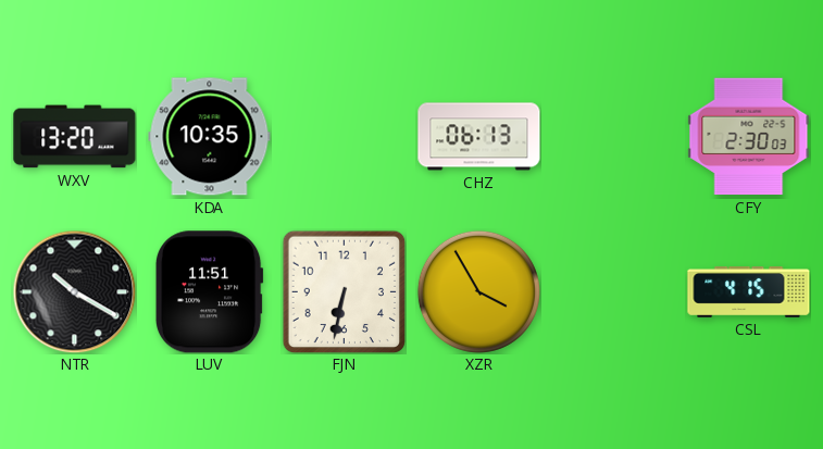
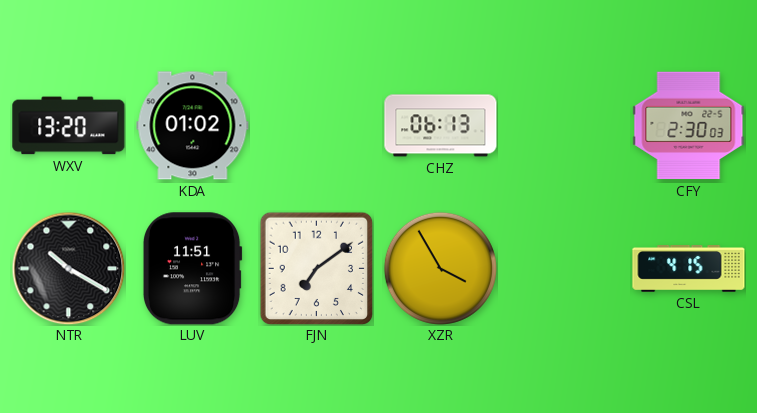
KDA: 10:35 -> 01:02
FJN: 6:32 -> 7:09
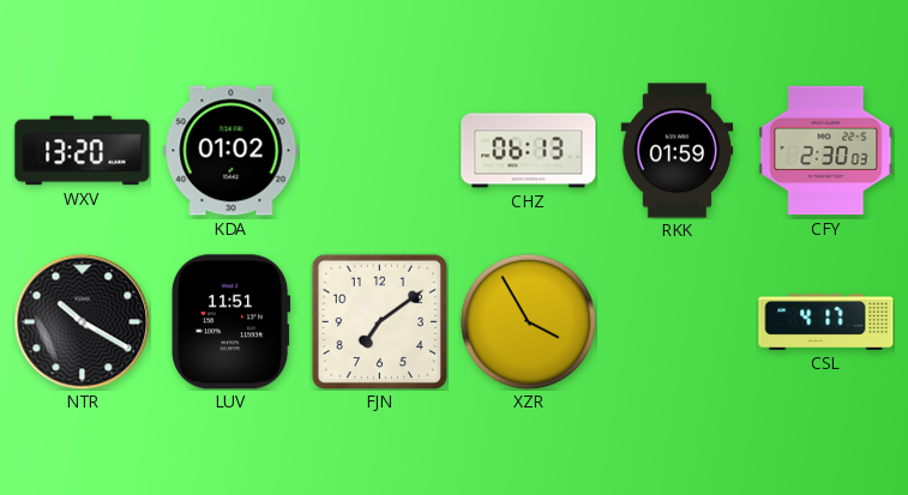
RKK: none -> 01:59
CSL: 4:15 -> 4:17
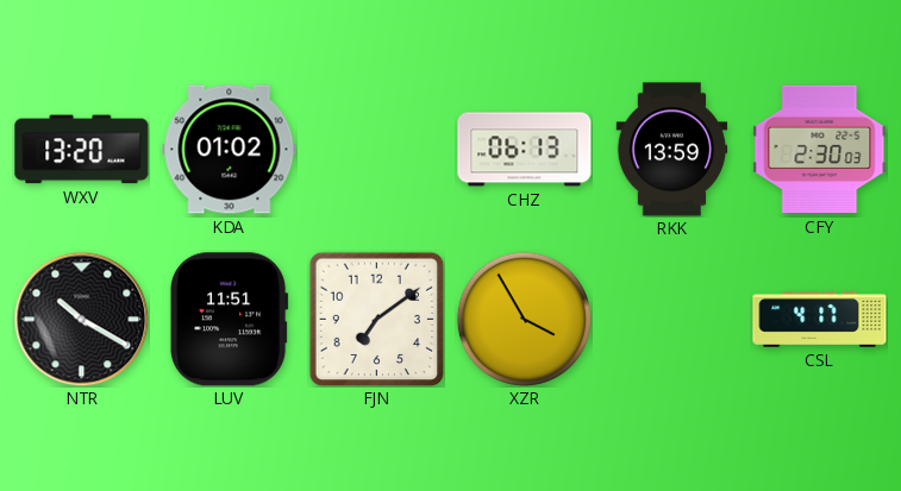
RKK: 01:59 -> 13:59
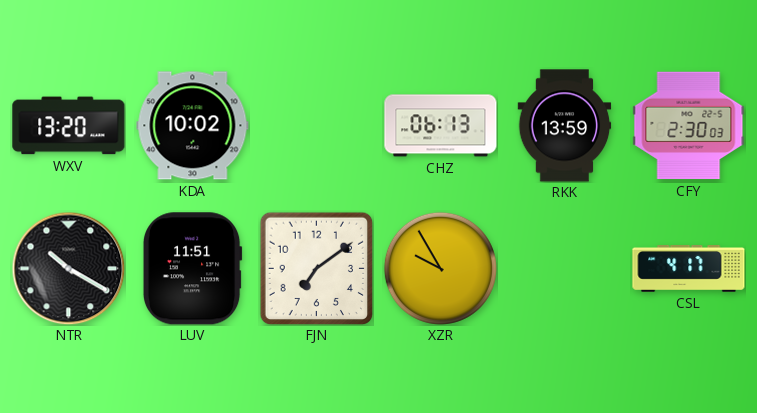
KDA: 01:02 -> 10:02
XZR: 3:55 -> 9:55
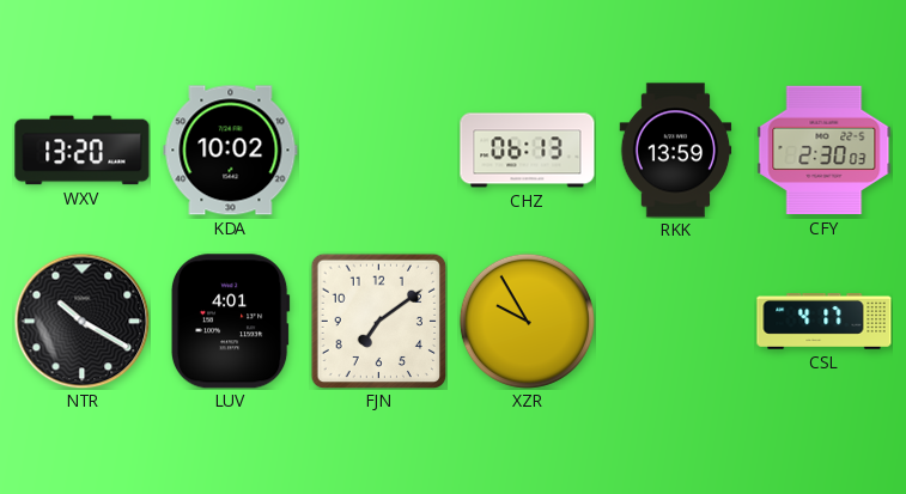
LUV: 11:51 -> 4:01
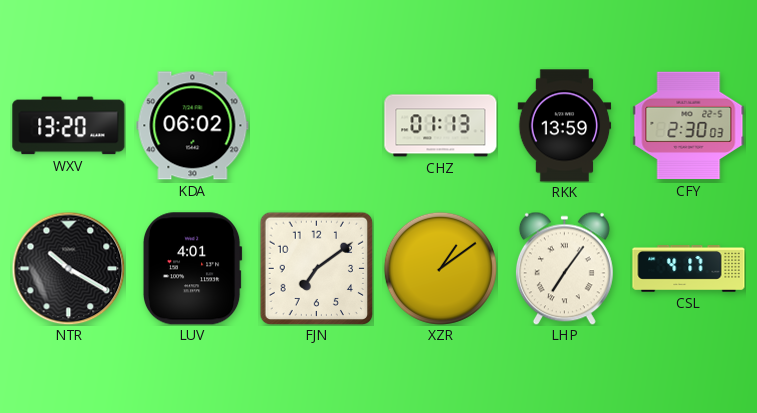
KDA: 10:02 -> 06:02
CHZ: 06:13 -> 01:13
XZR: 9:55 -> 1:09
LHP: none -> 7:06
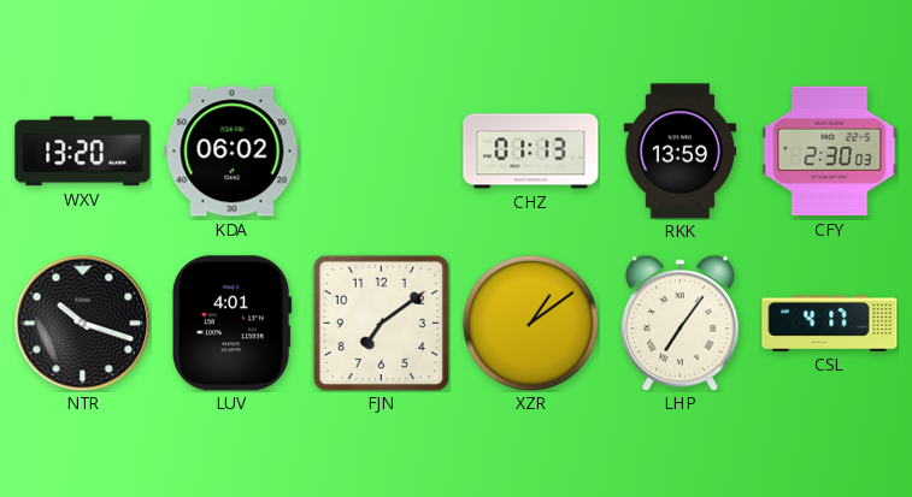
NTR: 10:20 -> 10:18
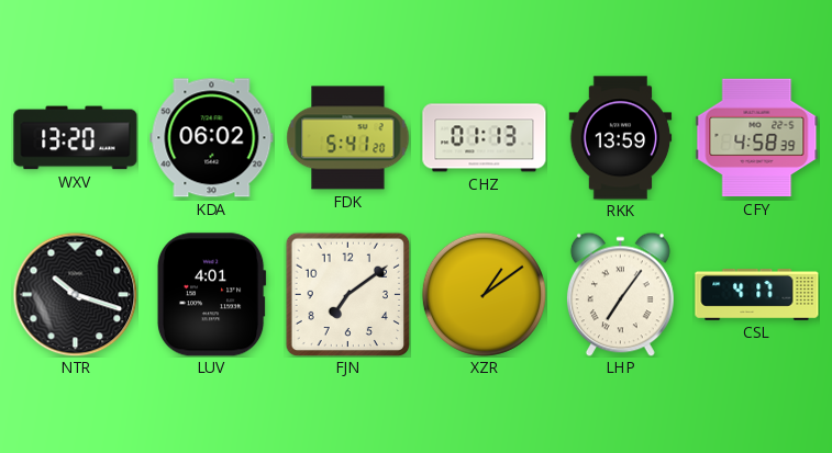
FDK: none -> 5:41
CFY: 2:30 -> 4:58
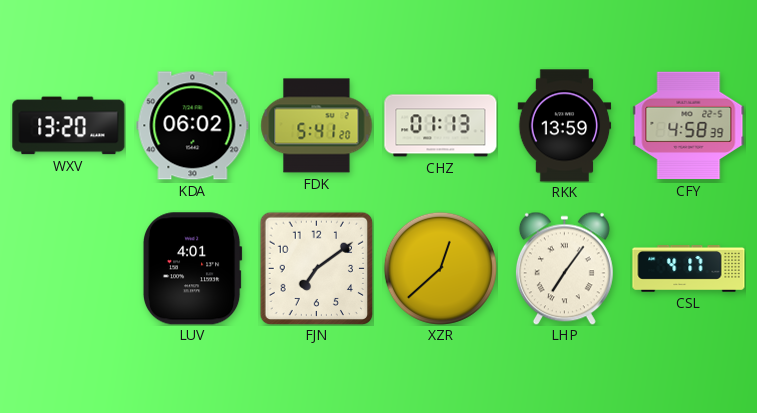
NTR: 10:18 -> none
XZR: 1:09 -> 12:38
